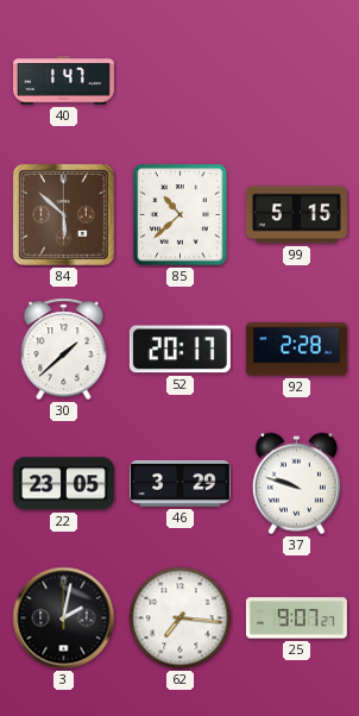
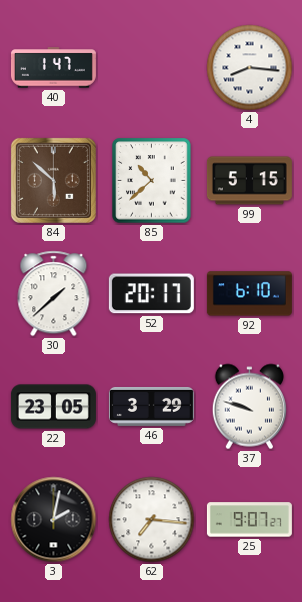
4: none -> 8:16
92: 2:28 -> 6:10
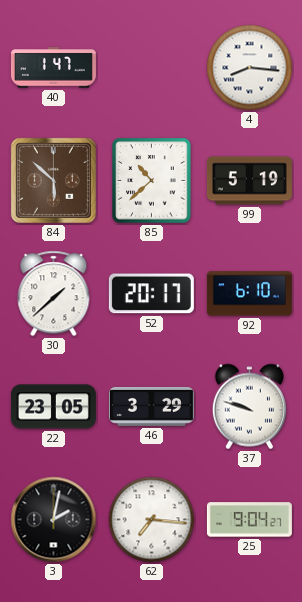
99: 5:15 -> 5:19
25: 9:07 -> 9:04
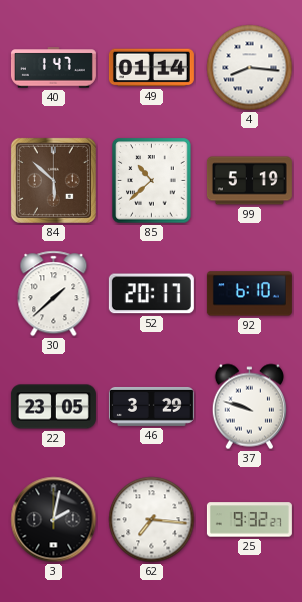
49: none -> 01:14
25: 9:04 -> 9:32
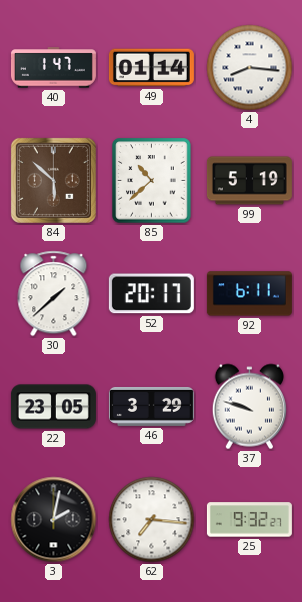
92: 6:10 -> 6:11
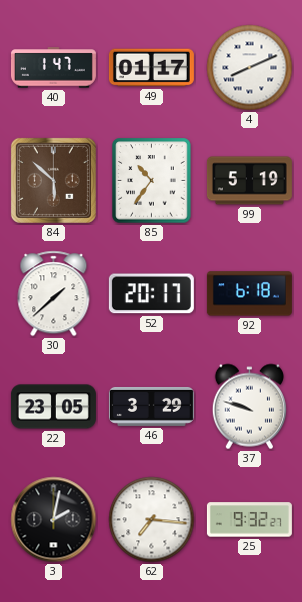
49: 01:14 -> 01:17
4: 8:16 -> 8:11
85: 10:38 -> 10:36
92: 6:11 -> 6:18
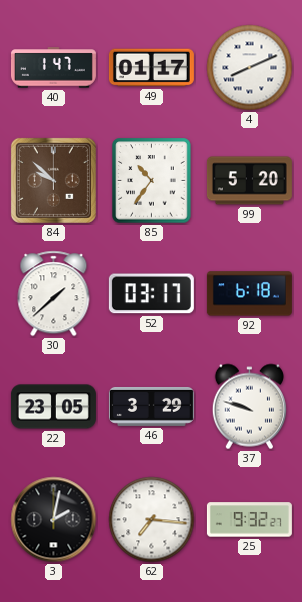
84: 5:52 -> 9:52
99: 5:19 -> 5:20
52: 20:17 -> 03:17
